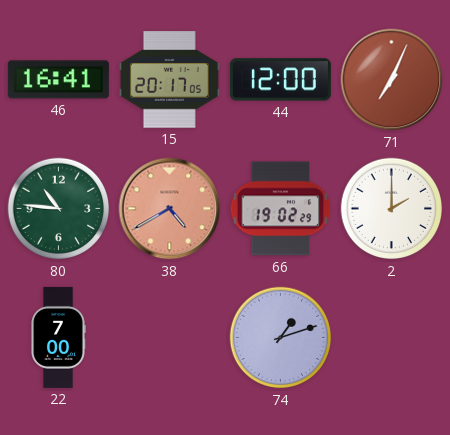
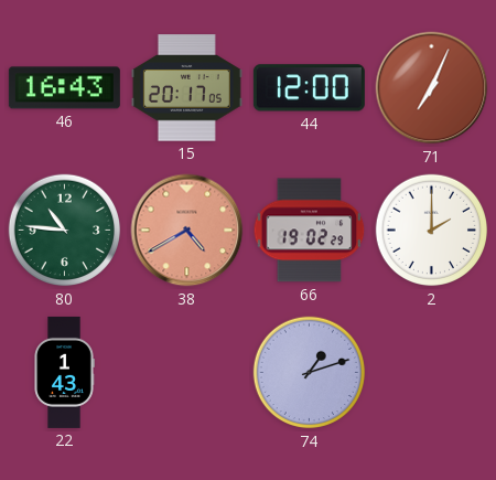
46: 16:41 -> 16:43
22: 7:00 -> 1:43
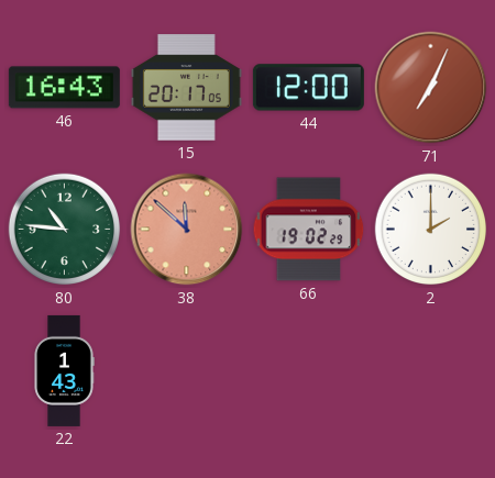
38: 4:40 -> 11:52
74: 1:12 -> none
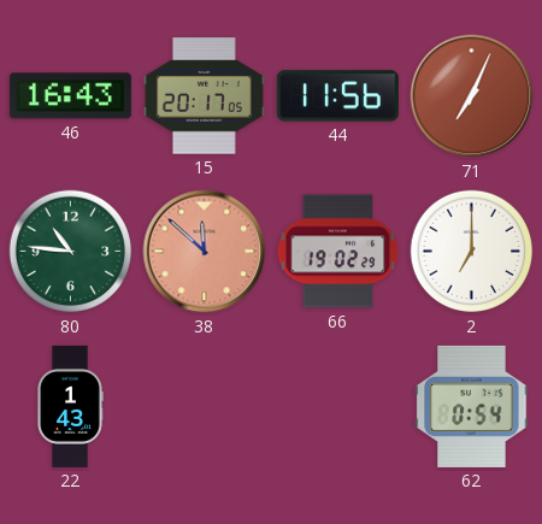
44: 12:00 -> 11:56
2: 2:00 -> 7:00
62: none -> 0:54
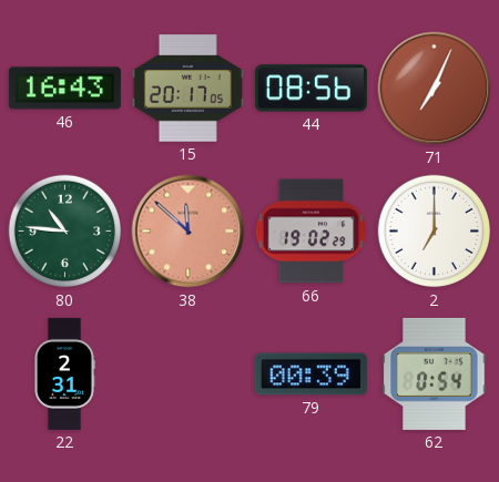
44: 11:56 -> 08:56
22: 1:43 -> 2:31
79: none -> 00:39
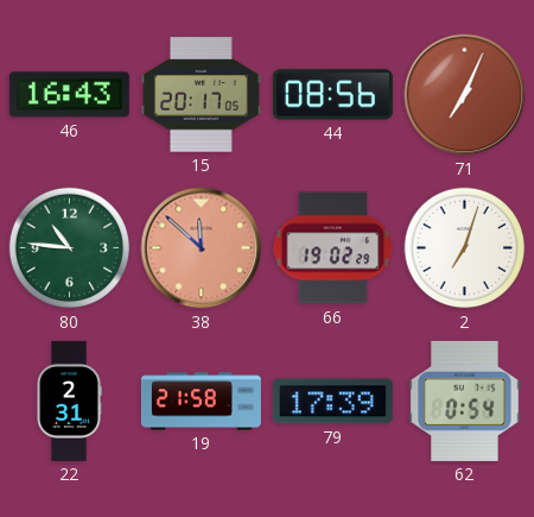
2: 7:00 -> 7:03
19: none -> 21:58
79: 00:39 -> 17:39
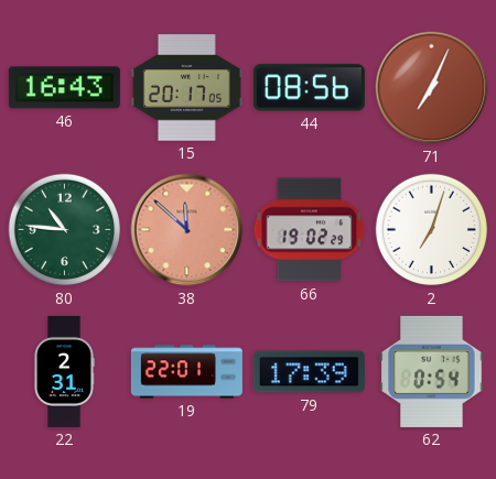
19: 21:58 -> 22:01
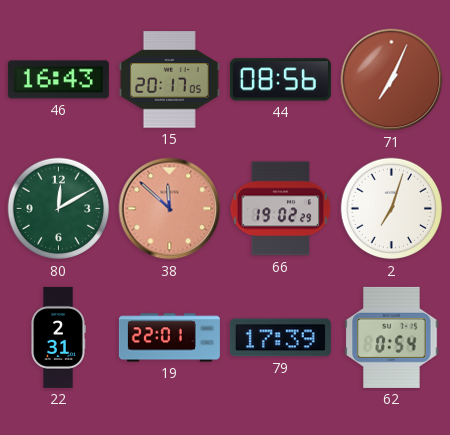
80: 10:46 -> 12:10
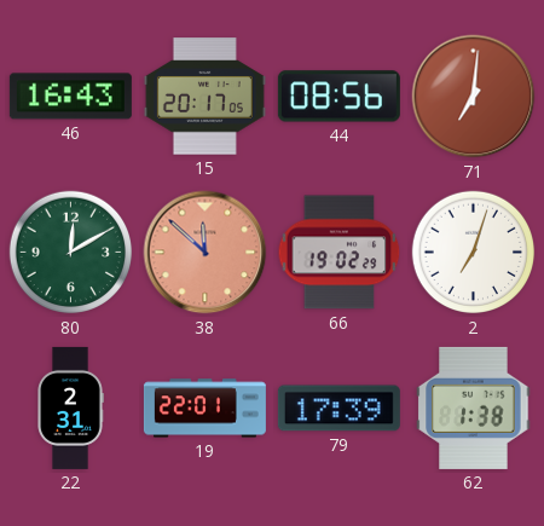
71: 7:04 -> 7:01
62: 0:54 -> 1:38
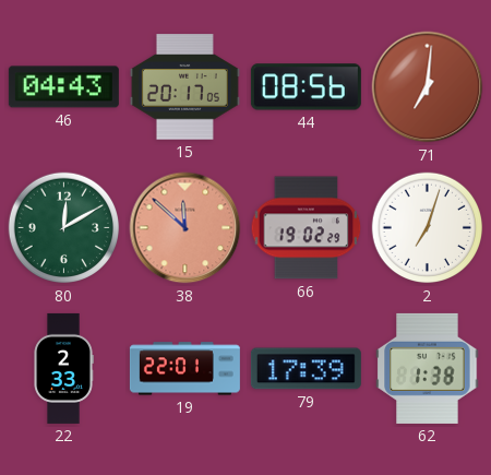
46: 16:43 -> 04:43
22: 2:31 -> 2:33
